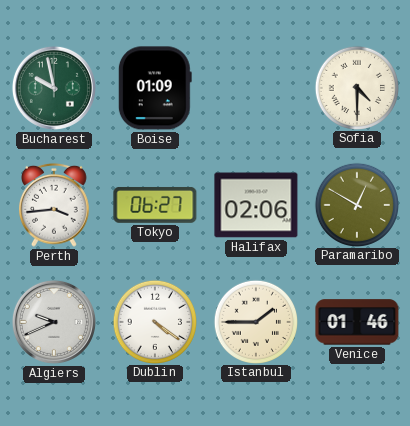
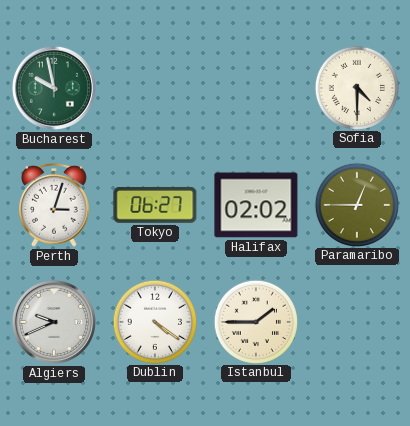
Boise: 01:09 -> none
Perth: 3:44 -> 3:03
Halifax: 02:06 -> 02:02
Paramaribo: 12:50 -> 12:45
Venice: 01:46 -> none
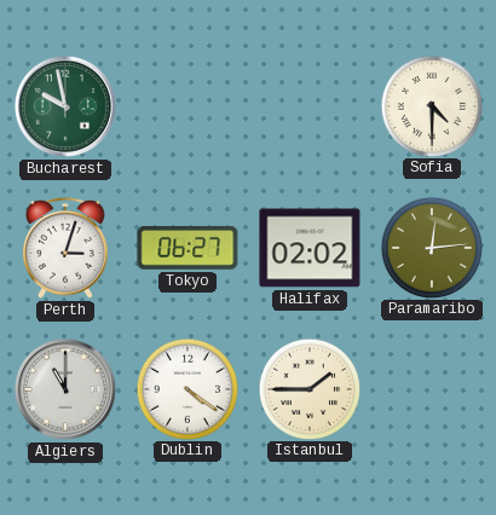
Paramaribo: 12:45 -> 12:14
Algiers: 9:41 -> 11:00
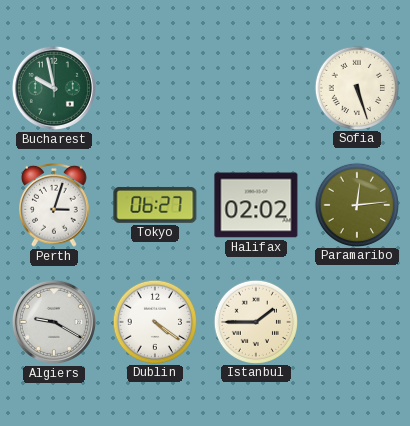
Sofia: 4:30 -> 5:27
Algiers: 11:00 -> 9:20
